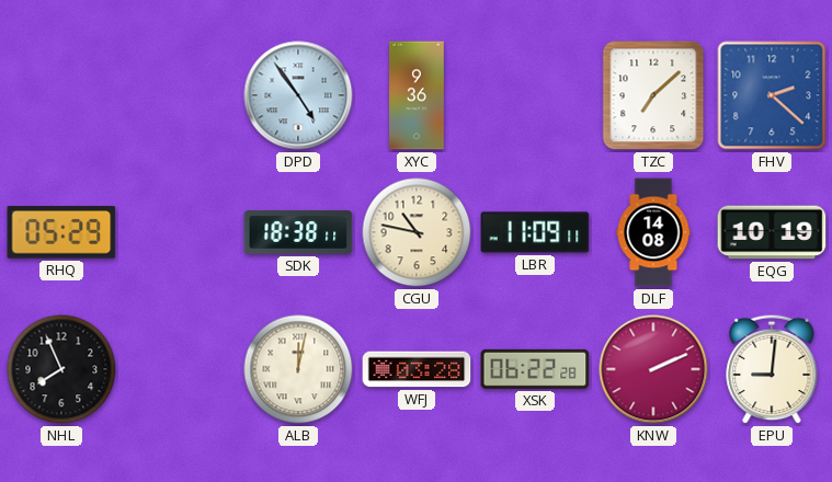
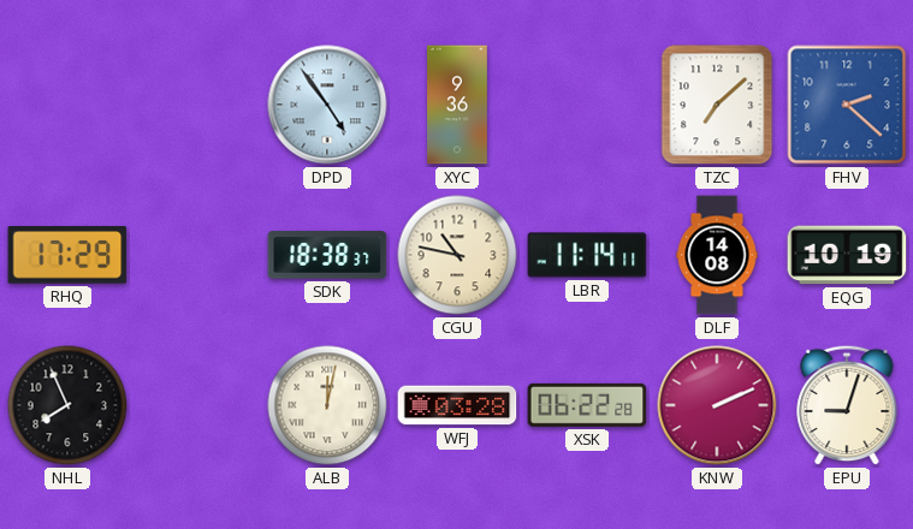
RHQ: 05:29 -> 17:29
SDK: 18:38:11 -> 18:38:37
LBR: 11:09 -> 11:14
EPU: 9:01 -> 9:03
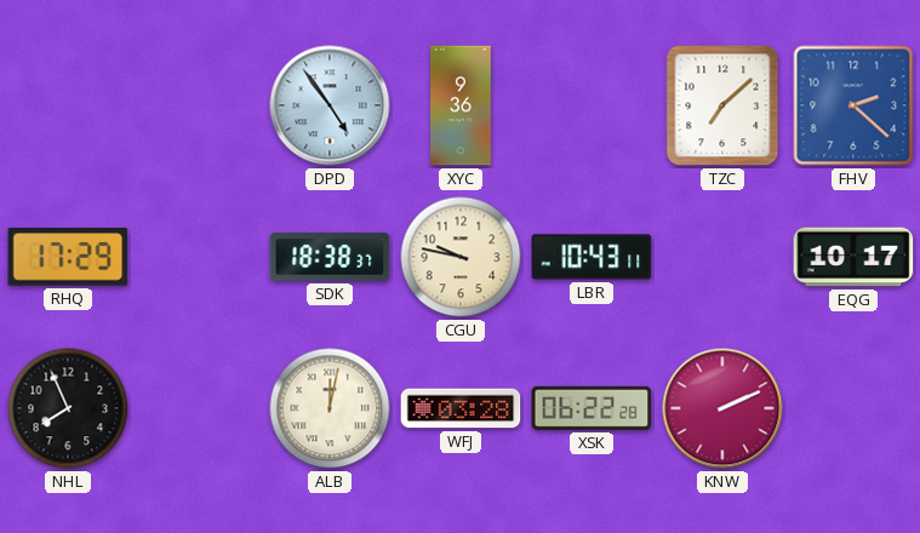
CGU: 10:47 -> 9:47
LBR: 11:14 -> 10:43
DLF: 14:08 -> none
EQG: 10:19 -> 10:17
EPU: 9:03 -> none
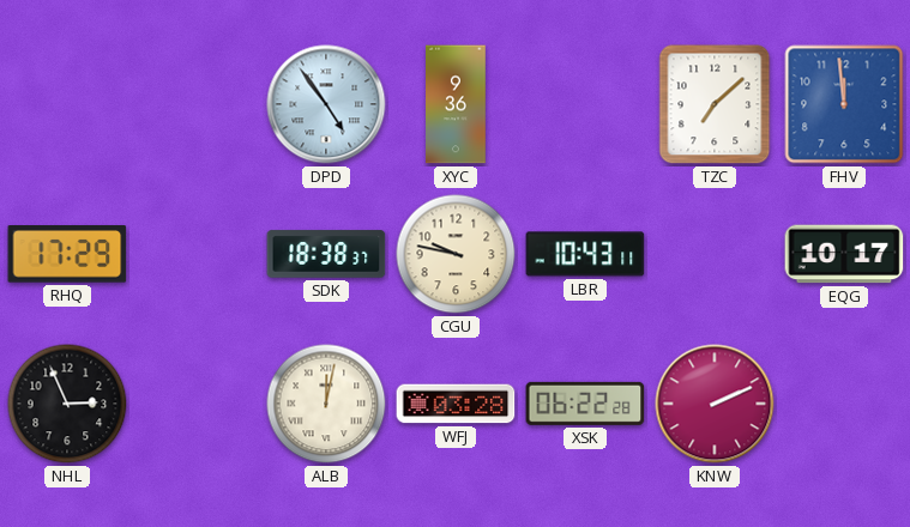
FHV: 2:22 -> 11:59
NHL: 7:56 -> 2:56
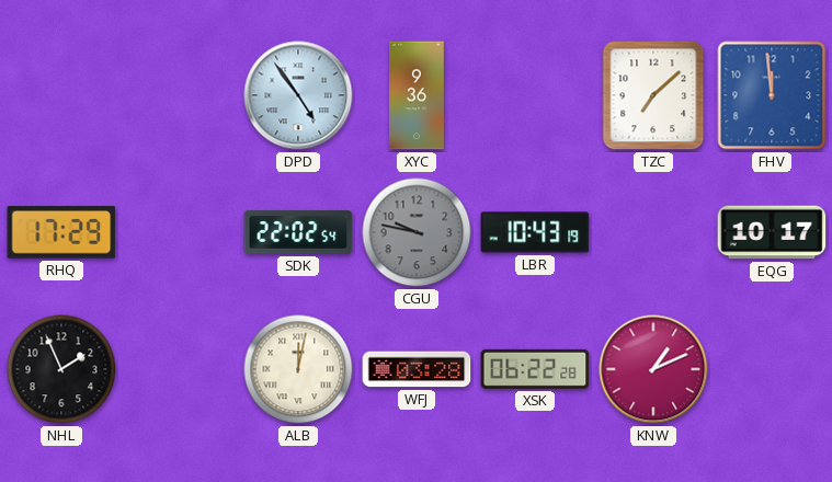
SDK: 18:38 -> 22:02
CGU dial: cream -> grey
LBR: 10:43:11 -> 10:43:19
NHL: 2:56 -> 1:56
KNW: 2:11 -> 1:11
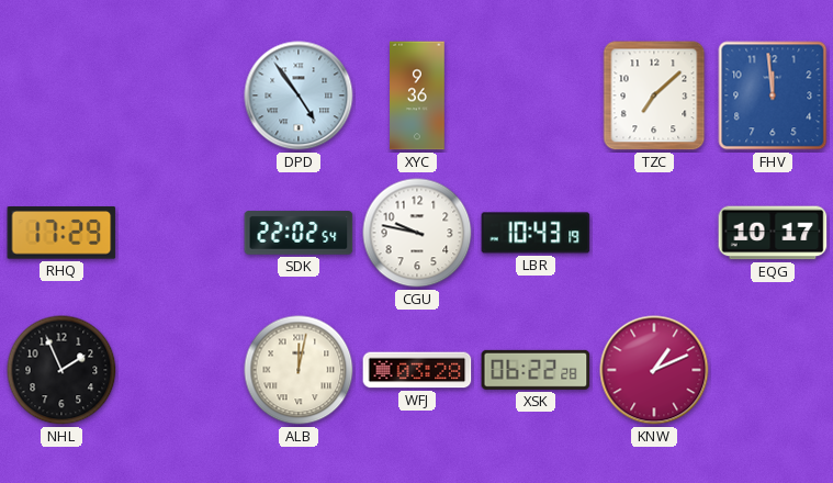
CGU dial: grey -> white
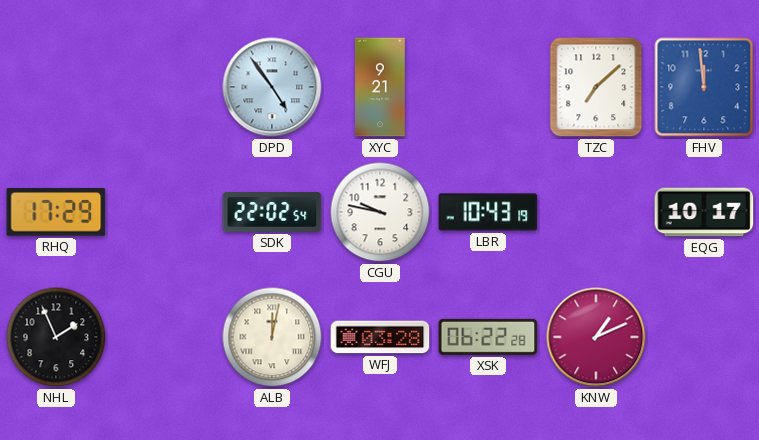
XYC: 9:36 -> 9:21
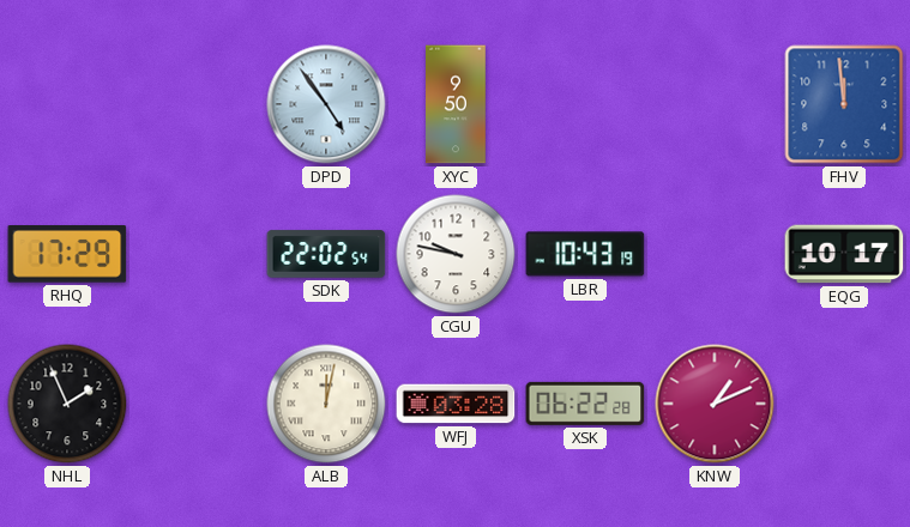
XYC: 9:21 -> 9:50
TZC: 7:08 -> none
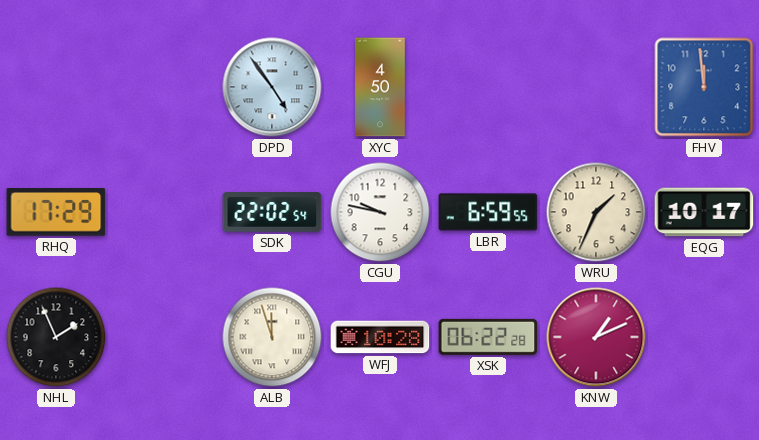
XYC: 9:50 -> 4:50
LBR: 10:43 -> 6:59
WRU: none -> 1:34
ALB: 12:02 -> 11:57
WFJ: 03:28 -> 10:28
